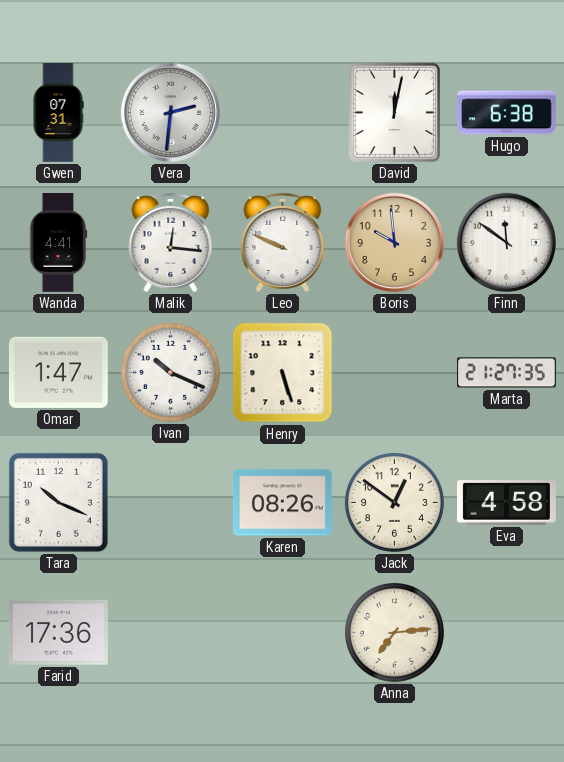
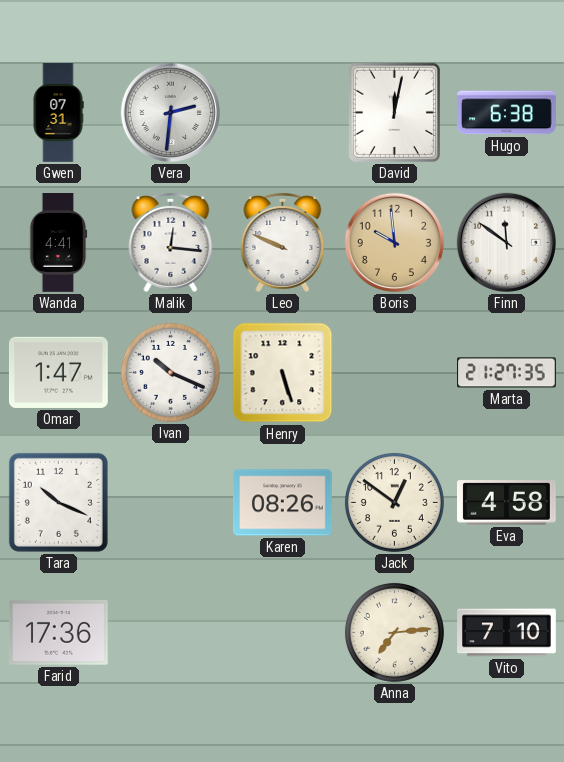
Vito: none -> 7:10
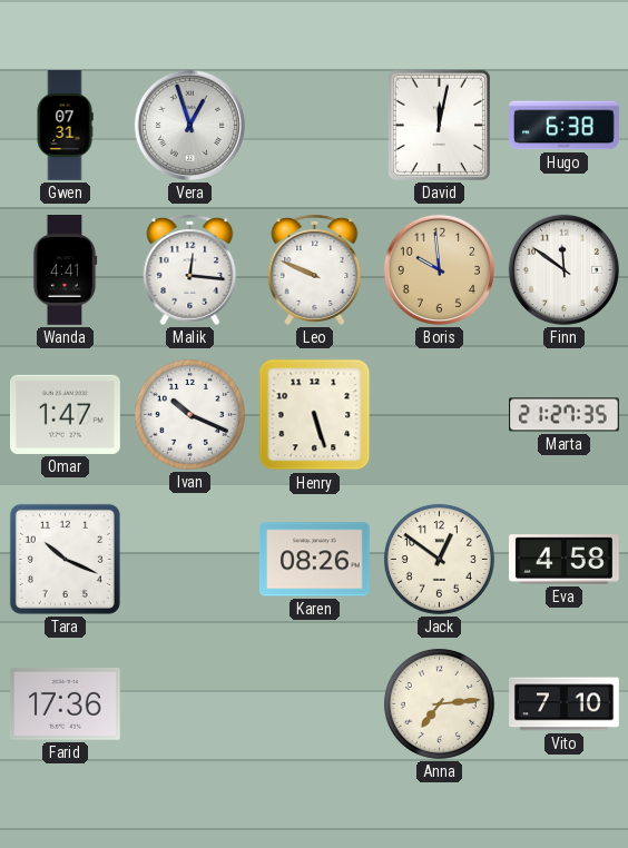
Vera: 2:31 -> 12:57
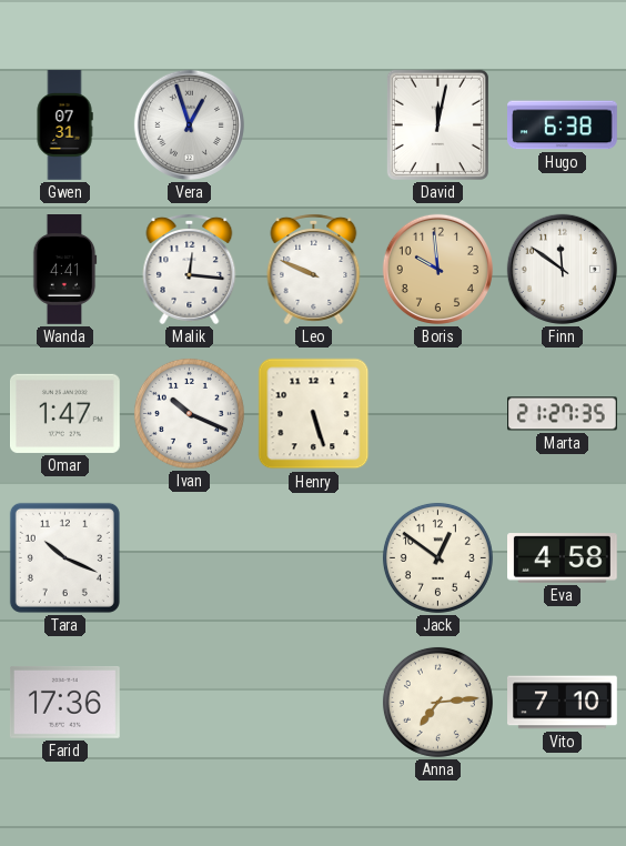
Karen: 08:26 -> none
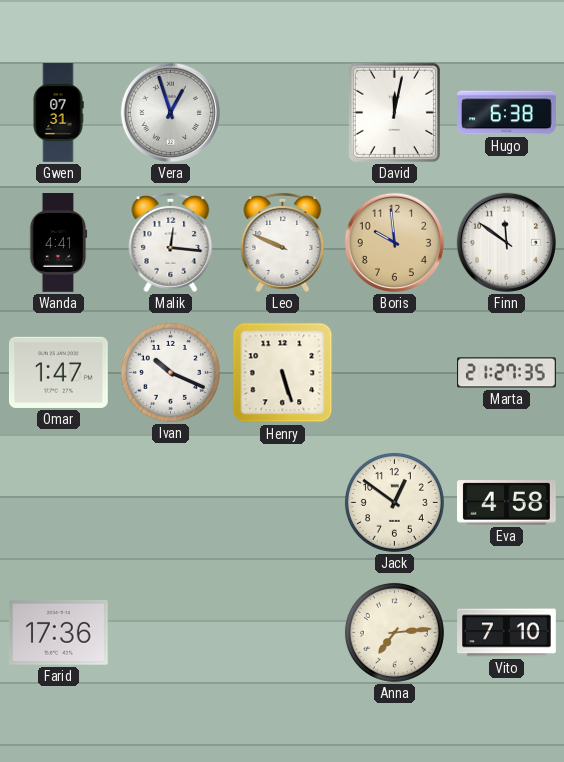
Tara: 10:19 -> none
